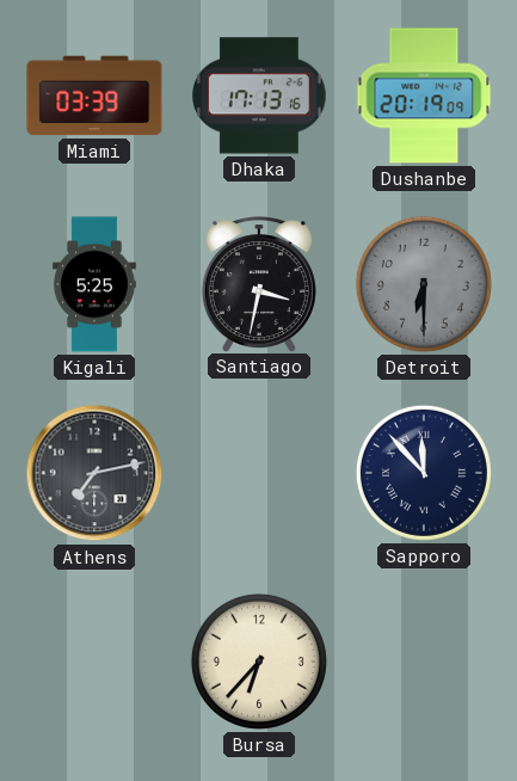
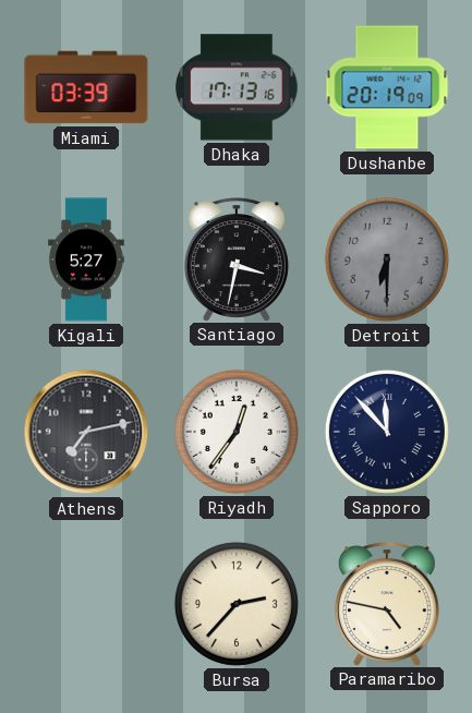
Kigali: 5:25 -> 5:27
Riyadh: none -> 12:36
Bursa: 6:37 -> 2:37
Paramaribo: none -> 4:47
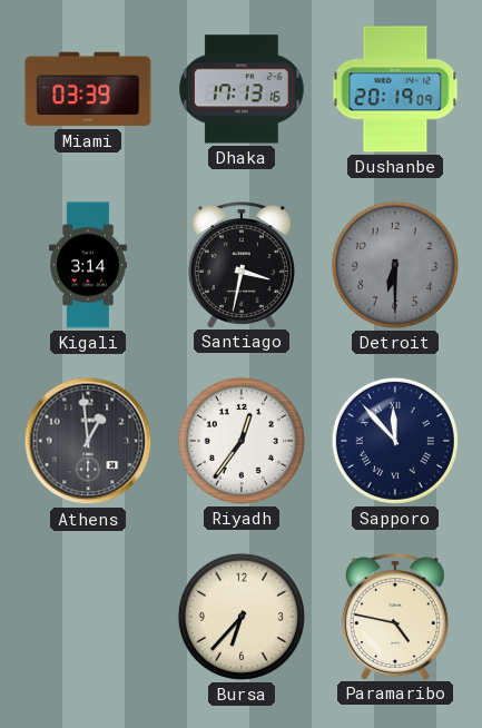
Kigali: 5:27 -> 3:14
Athens: 7:13 -> 12:59
Bursa: 2:37 -> 6:37
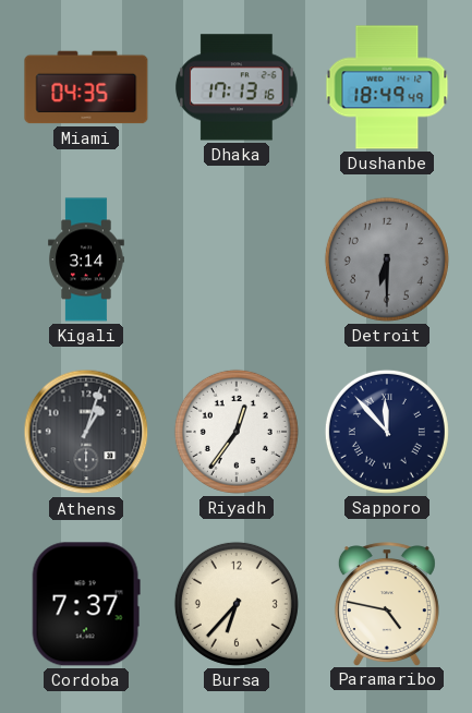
Miami: 03:39 -> 04:35
Dushanbe: 20:19 -> 18:49
Santiago: 3:32 -> none
Athens: 12:59 -> 1:03
Cordoba: none -> 7:37
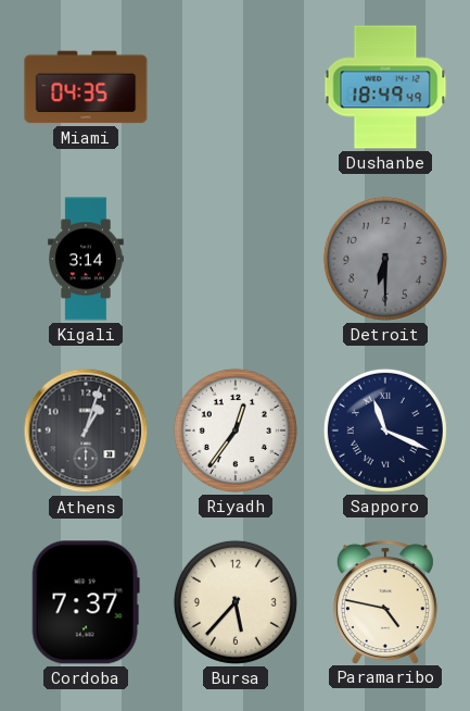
Dhaka: 17:13 -> none
Sapporo: 11:53 -> 11:19
Bursa: 6:37 -> 5:37
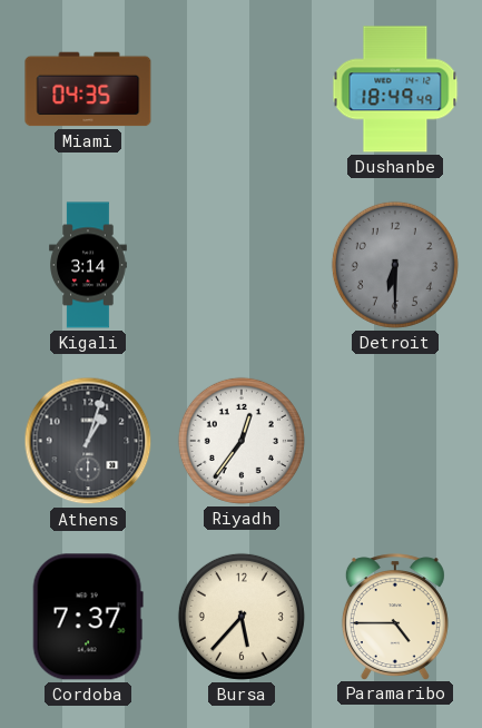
Sapporo: 11:19 -> none
Paramaribo: 4:47 -> 4:45
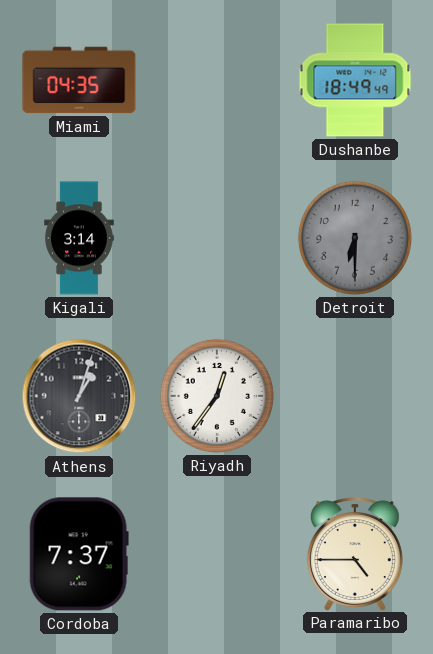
Bursa: 5:37 -> none
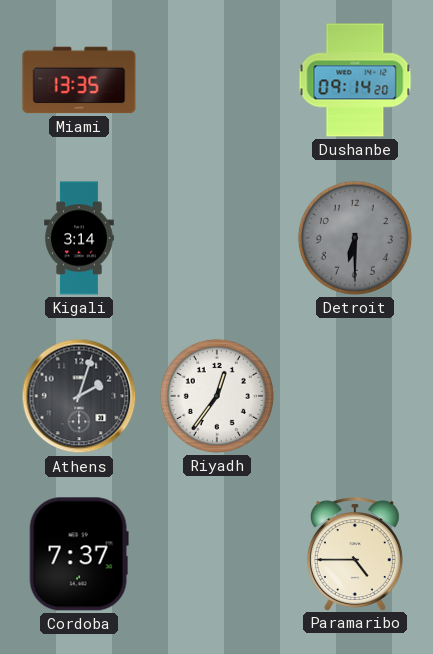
Miami: 04:35 -> 13:35
Dushanbe: 18:49 -> 09:14
Athens: 1:03 -> 2:03
